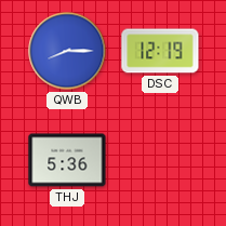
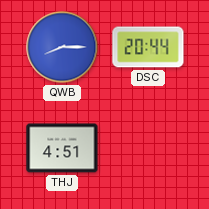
DSC: 12:19 -> 20:44
THJ: 5:36 -> 4:51
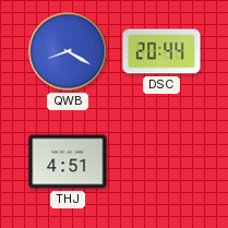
QWB: 8:15 -> 8:20
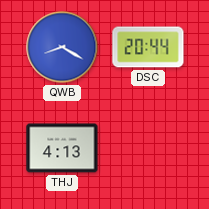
THJ: 4:51 -> 4:13
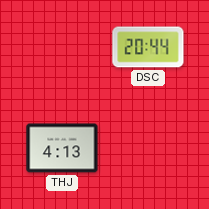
QWB: 8:20 -> none
